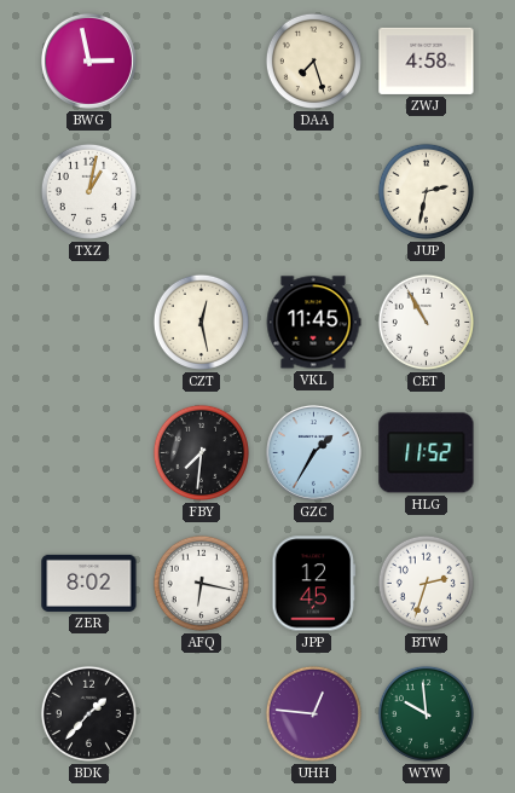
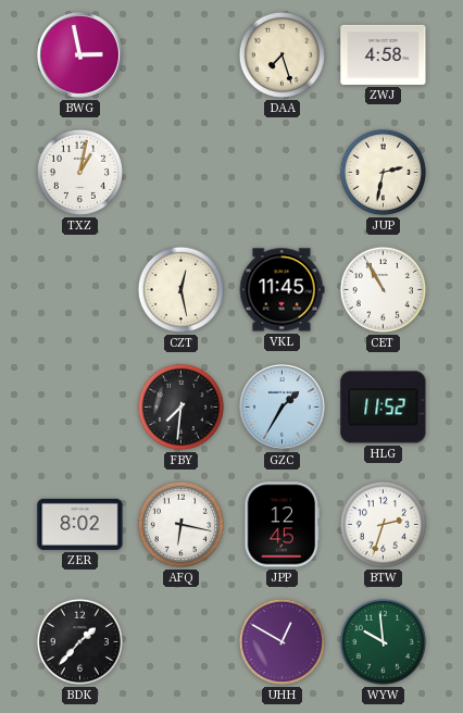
UHH: 12:46 -> 12:50
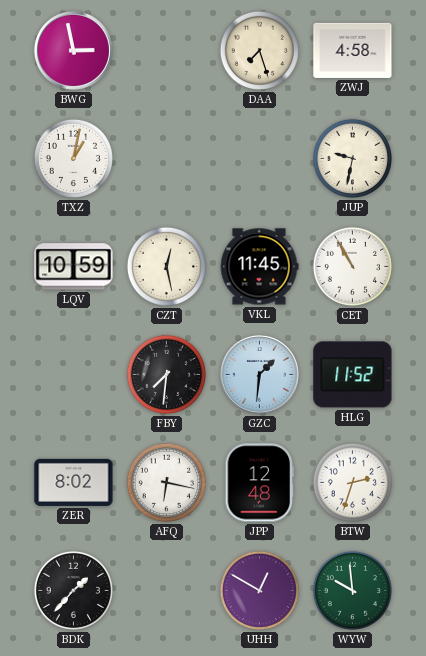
JUP: 2:32 -> 9:32
LQV: none -> 10:59
GZC: 1:35 -> 1:31
JPP: 12:45 -> 12:48
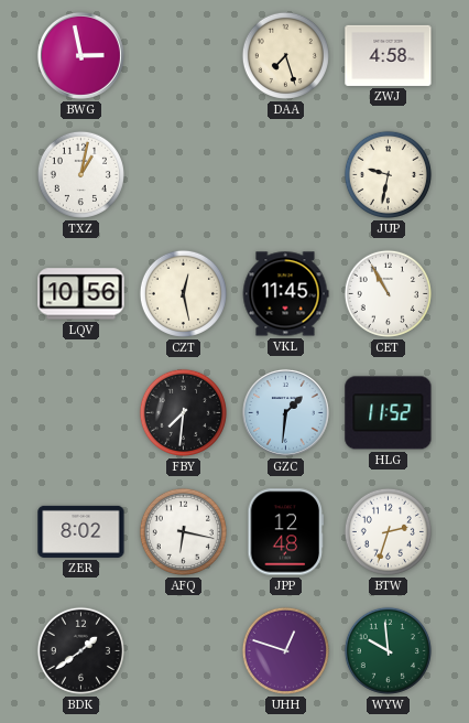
LQV: 10:59 -> 10:56
BDK: 1:37 -> 1:39
UHH: 12:50 -> 12:48
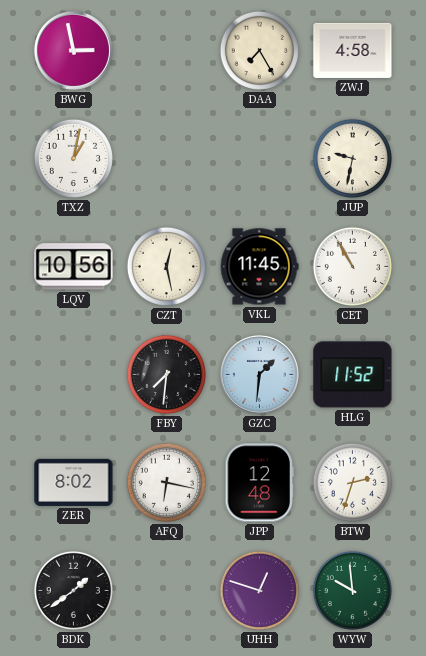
DAA: 7:27 -> 7:25
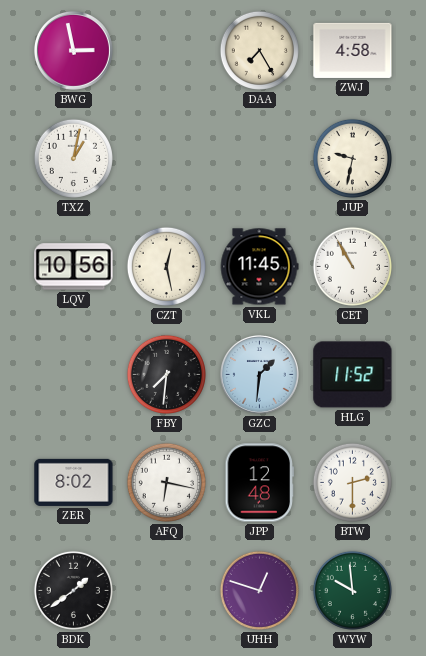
BTW: 2:33 -> 2:30
